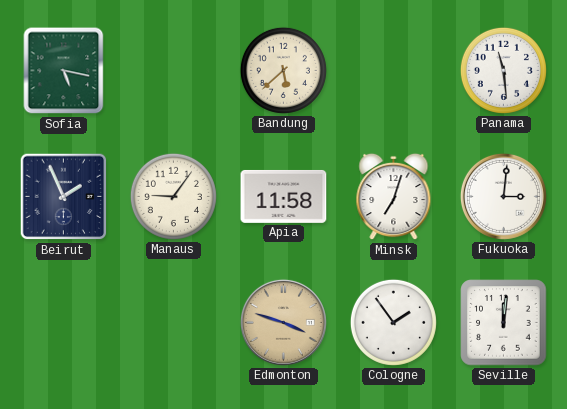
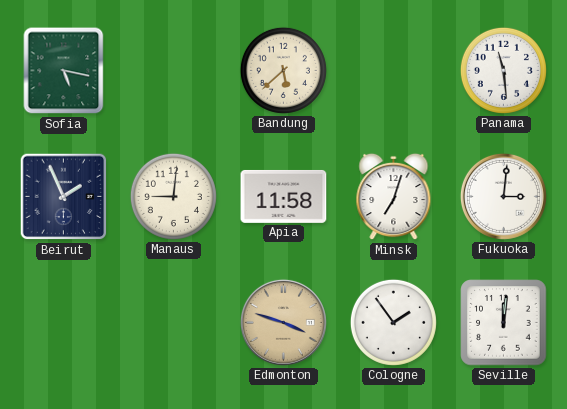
Manaus: 9:06 -> 9:01
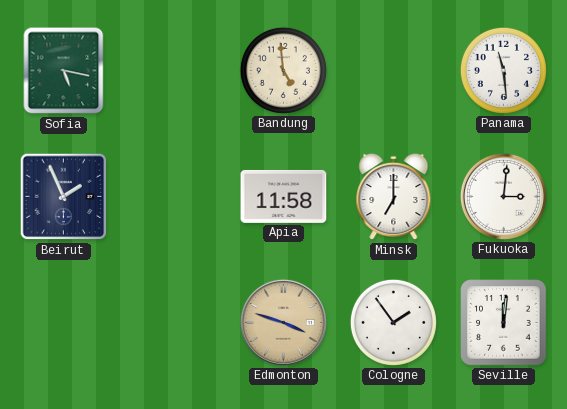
Bandung: 5:38 -> 4:59
Manaus: 9:01 -> none
Minsk: 7:03 -> 7:00
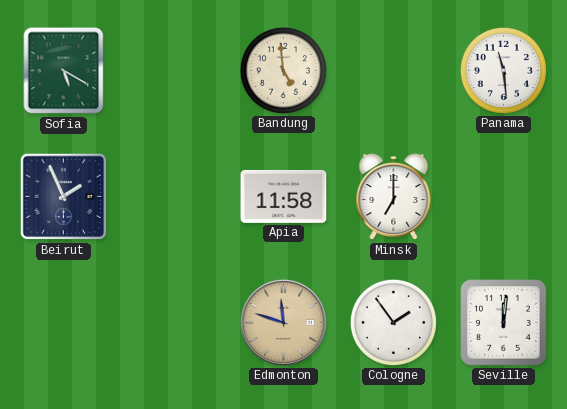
Sofia: 5:17 -> 5:20
Fukuoka: 3:01 -> none
Edmonton: 3:48 -> 11:48
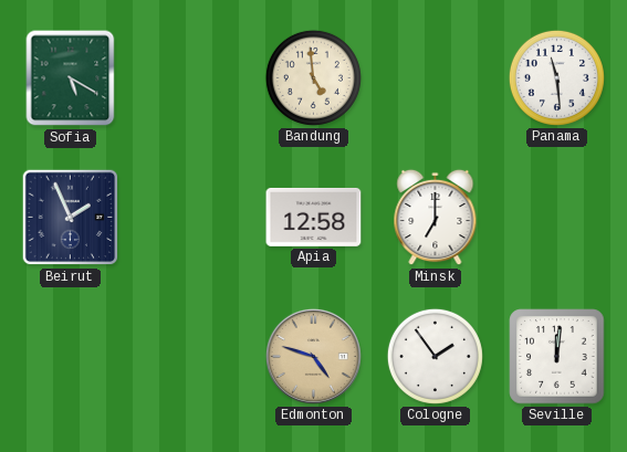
Apia: 11:58 -> 12:58
Edmonton: 11:48 -> 4:48
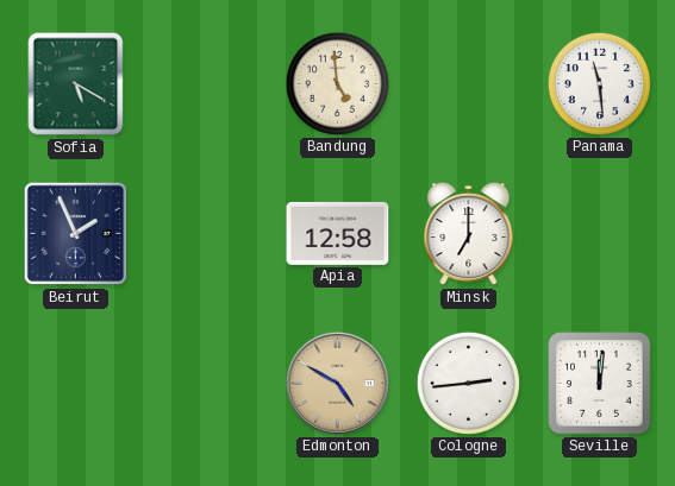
Edmonton: 4:48 -> 4:50
Cologne: 1:54 -> 2:44
